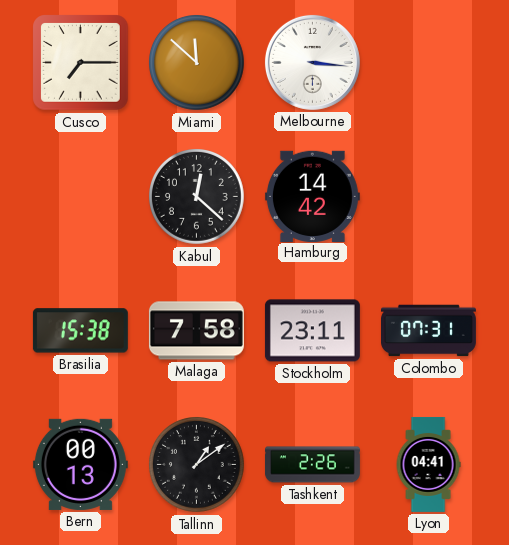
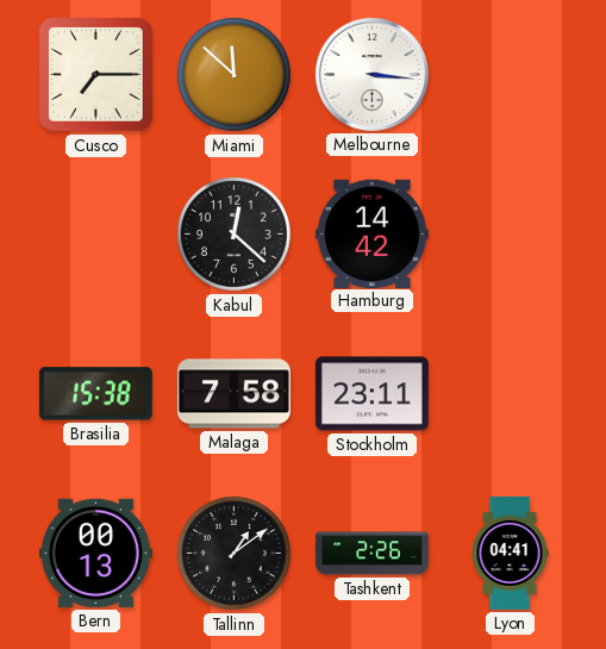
Colombo: 07:31 -> none
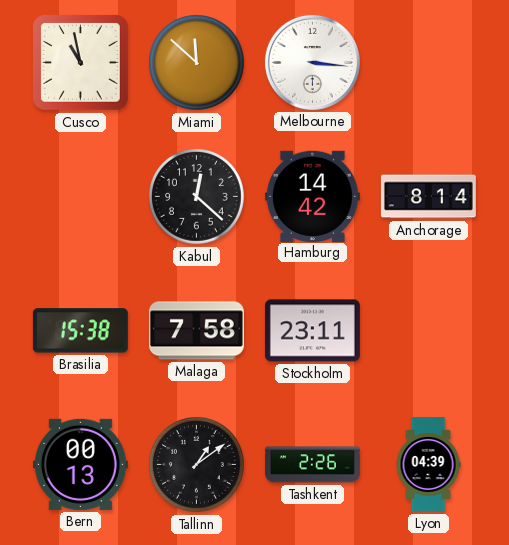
Cusco: 7:15 -> 10:58
Anchorage: none -> 8:14
Lyon: 04:41 -> 04:39
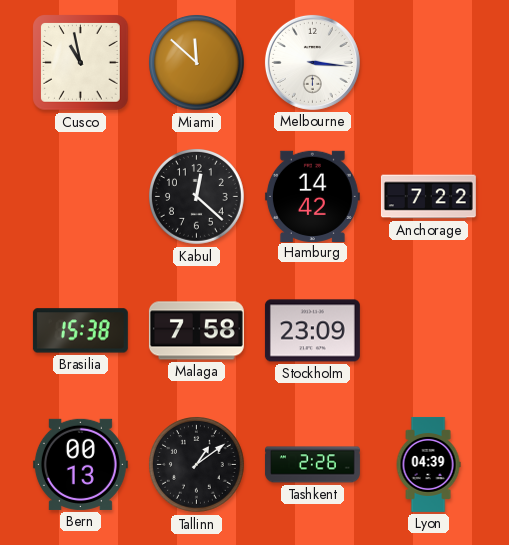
Anchorage: 8:14 -> 7:22
Stockholm: 23:11 -> 23:09
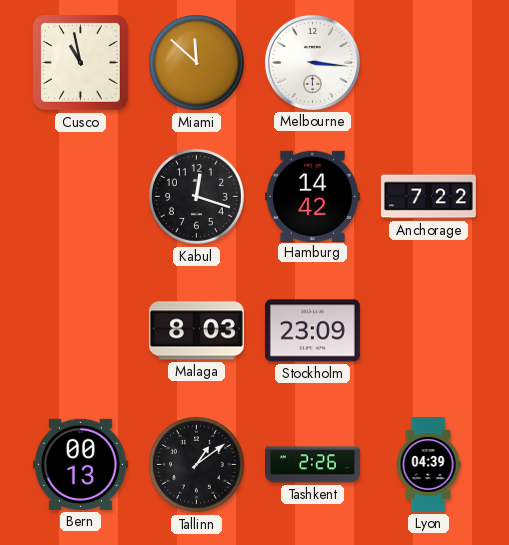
Kabul: 12:22 -> 12:18
Brasilia: 15:38 -> none
Malaga: 7:58 -> 8:03
